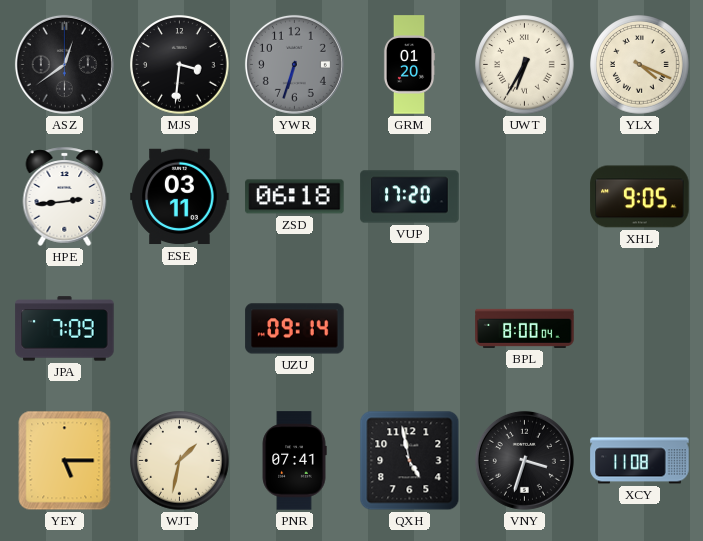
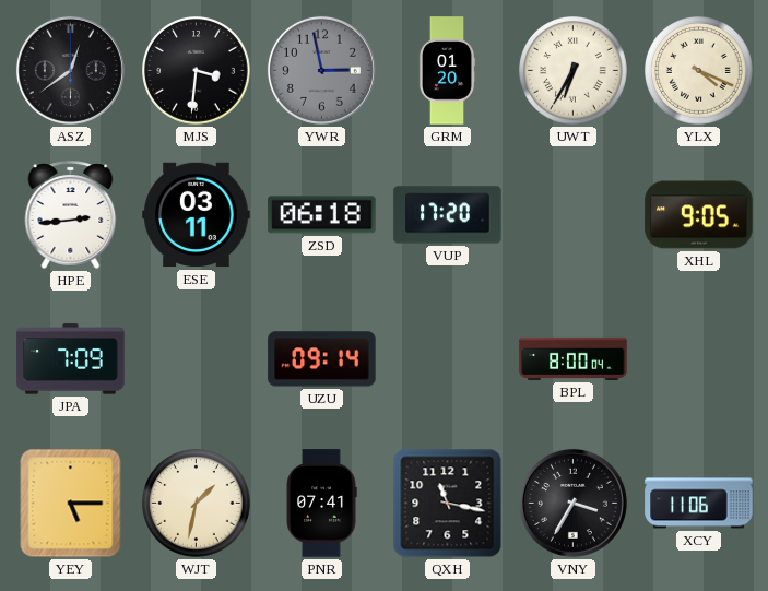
YWR: 6:33 -> 2:58
QXH: 4:58 -> 11:17
VNY: 3:33 -> 3:35
XCY: 11:08 -> 11:06
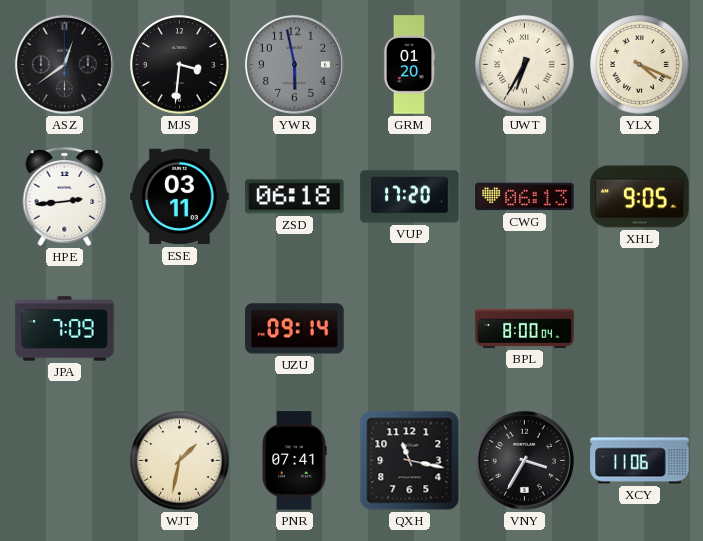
YWR: 2:58 -> 5:58
CWG: none -> 06:13
YEY: 5:15 -> none
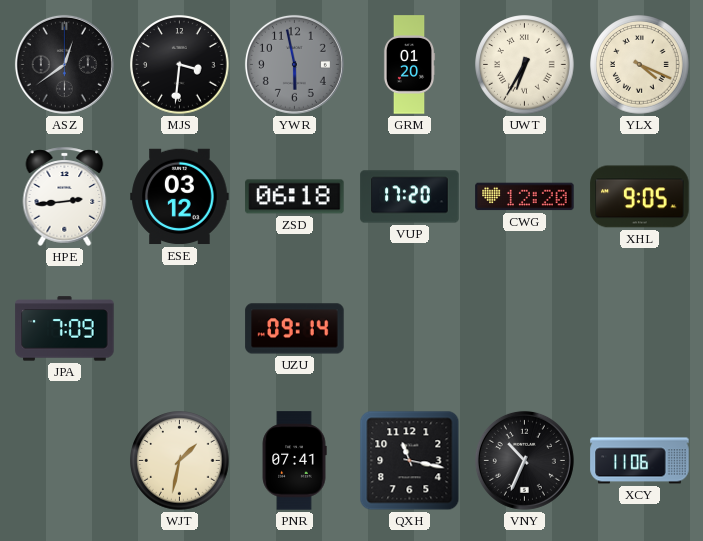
ESE: 03:11 -> 03:12
CWG: 06:13 -> 12:20
BPL: 8:00 -> none
VNY: 3:35 -> 10:34
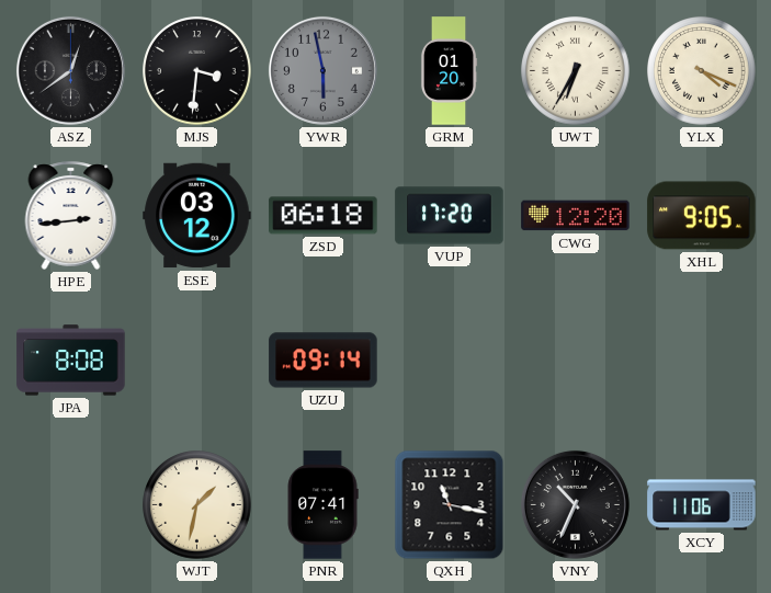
JPA: 7:09 -> 8:08
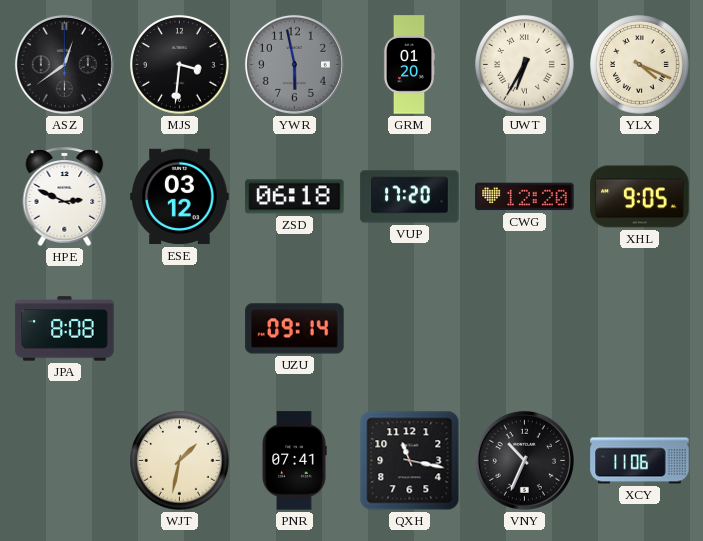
HPE: 2:44 -> 2:49
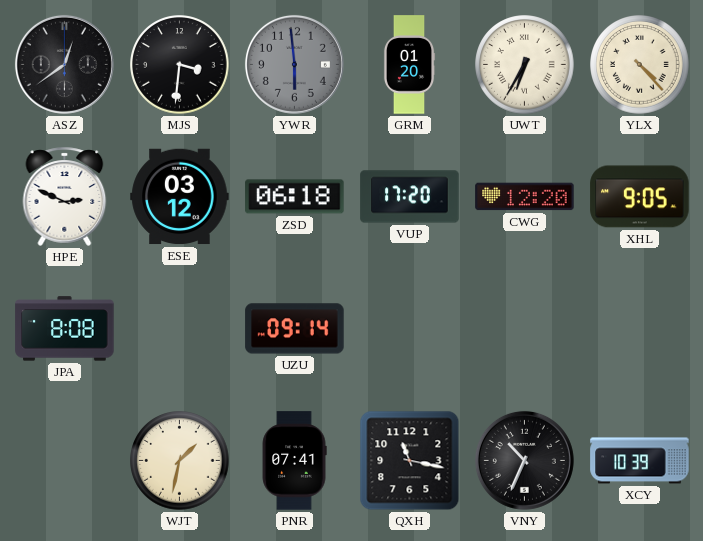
YWR: 5:58 -> 5:59
YLX: 4:19 -> 4:23
XCY: 11:06 -> 10:39
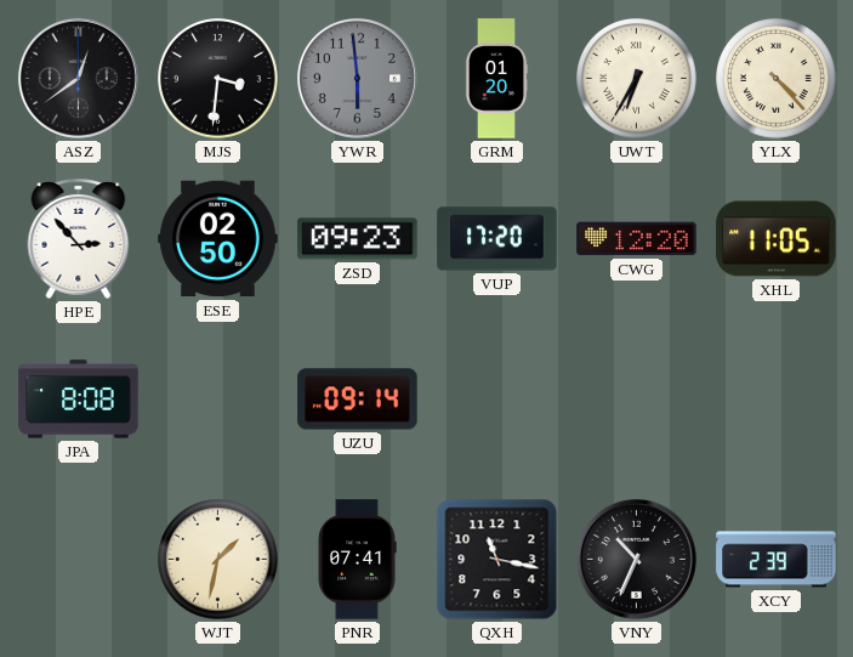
HPE: 2:49 -> 2:53
ESE: 03:12 -> 02:50
ZSD: 06:18 -> 09:23
XHL: 9:05 -> 11:05
XCY: 10:39 -> 2:39
